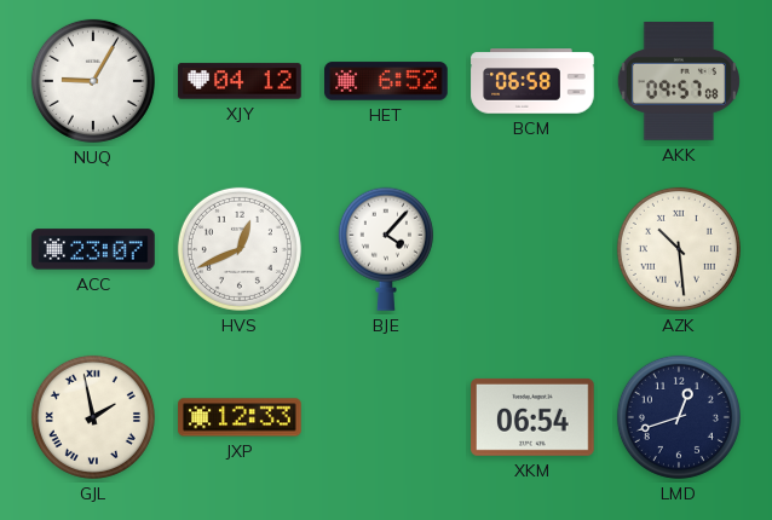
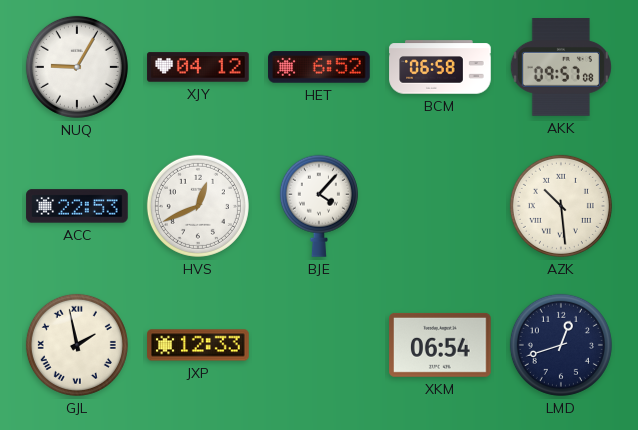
ACC: 23:07 -> 22:53
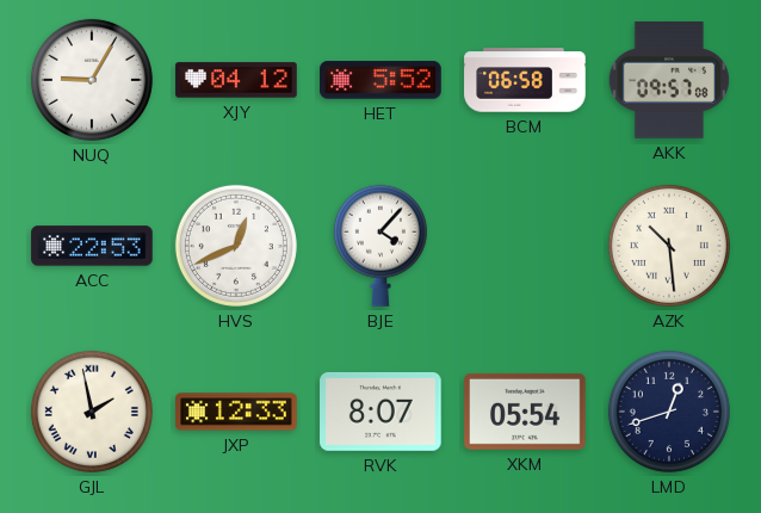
HET: 6:52 -> 5:52
RVK: none -> 8:07
XKM: 06:54 -> 05:54
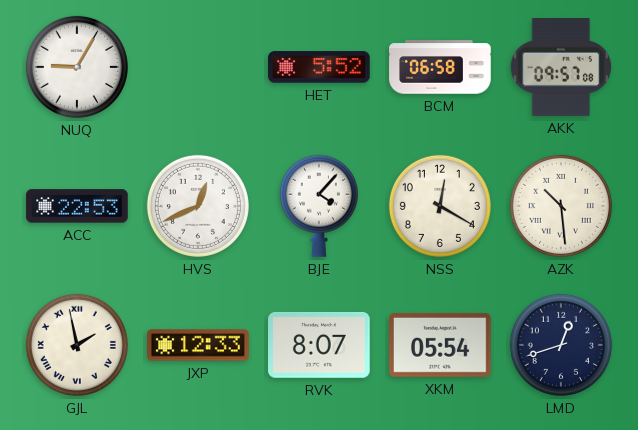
XJY: 04:12 -> none
NSS: none -> 12:20
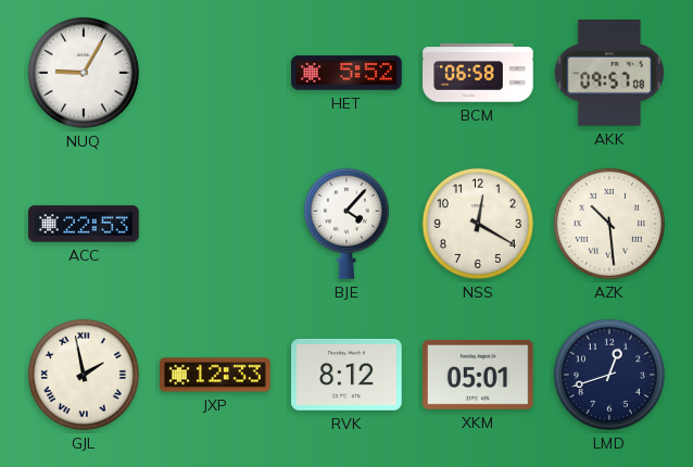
HVS: 12:41 -> none
RVK: 8:07 -> 8:12
XKM: 05:54 -> 05:01
